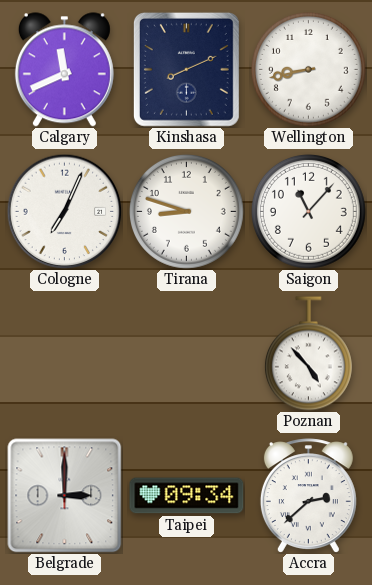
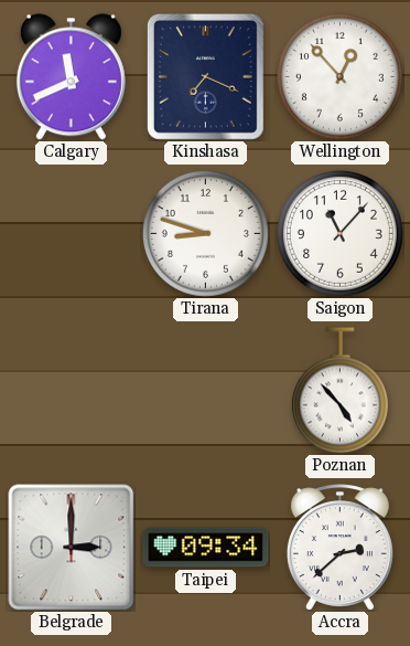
Kinshasa: 8:11 -> 7:19
Wellington: 8:43 -> 12:53
Cologne: 7:04 -> none
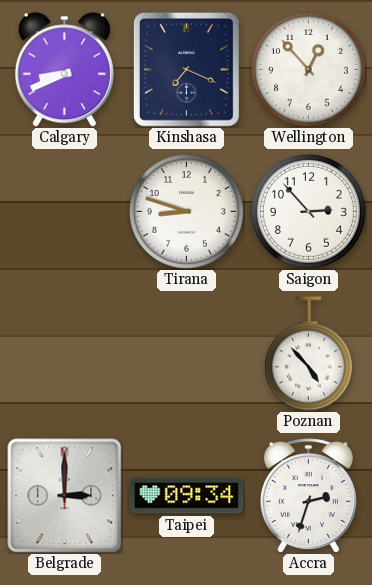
Calgary: 11:41 -> 8:41
Saigon: 11:07 -> 2:53
Accra: 2:38 -> 2:33
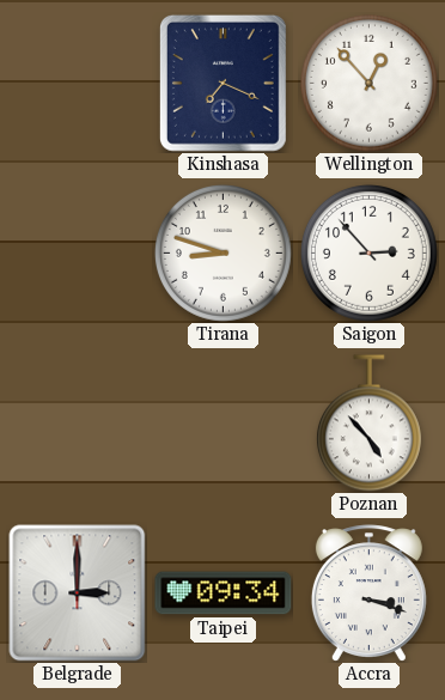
Calgary: 8:41 -> none
Accra: 2:33 -> 3:18
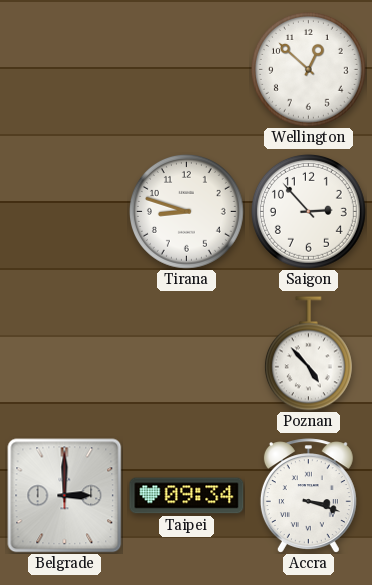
Kinshasa: 7:19 -> none
Wellington: 12:53 -> 12:52
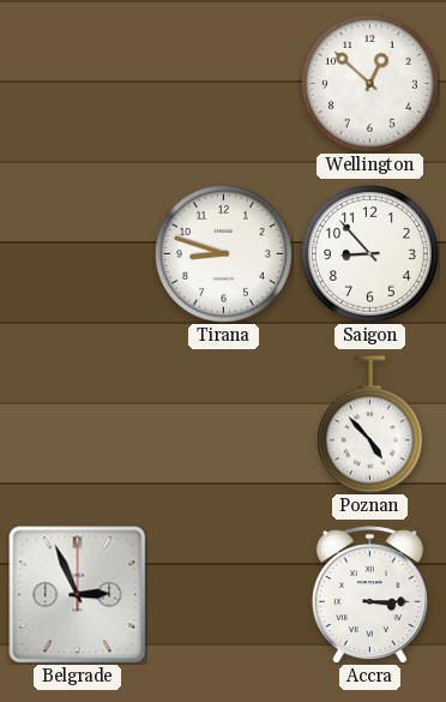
Saigon: 2:53 -> 8:53
Belgrade: 3:00 -> 2:56
Taipei: 09:34 -> none
Accra: 3:18 -> 3:15
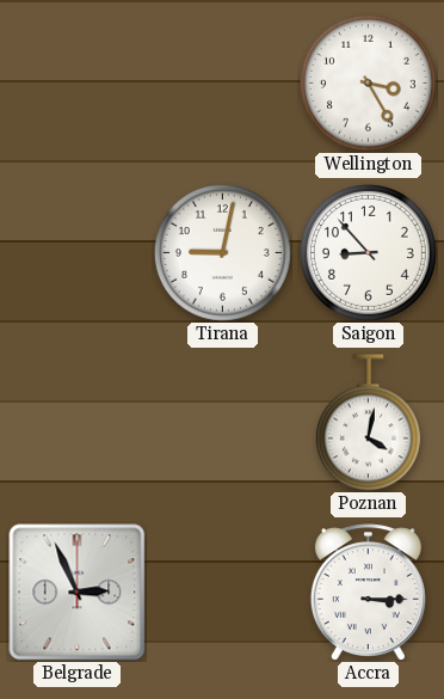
Wellington: 12:52 -> 3:25
Tirana: 8:48 -> 9:02
Poznan: 4:53 -> 4:02
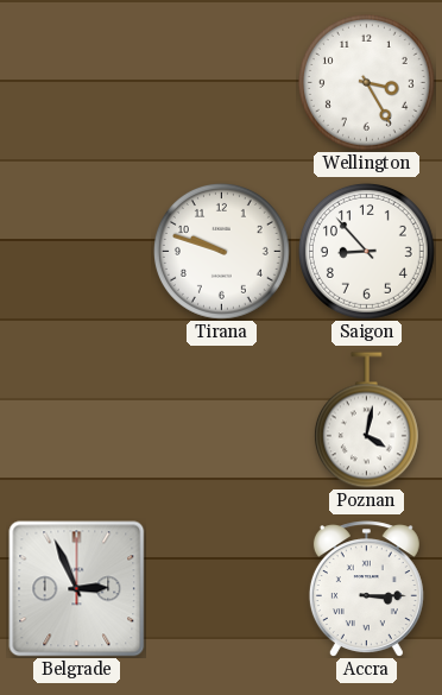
Tirana: 9:02 -> 9:48
